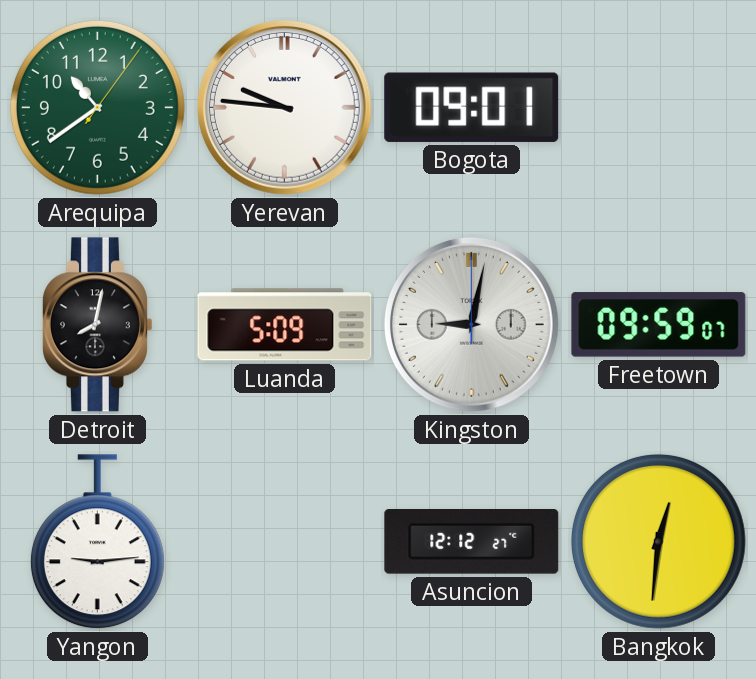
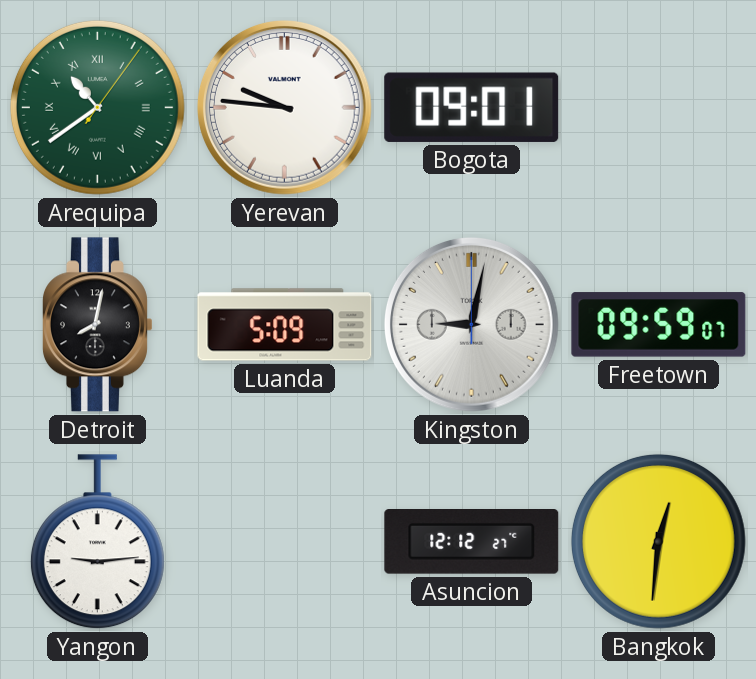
Arequipa numerals: Arabic -> Roman
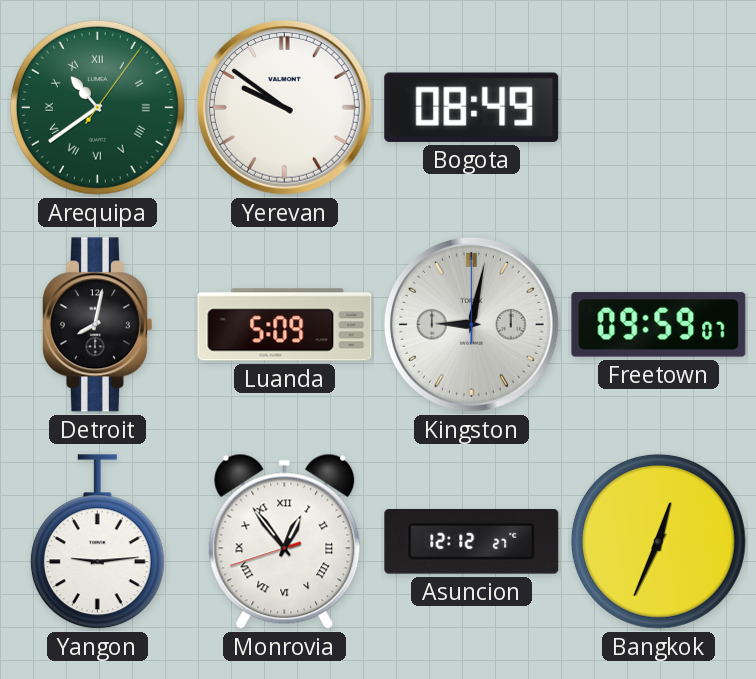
Yerevan: 9:46 -> 9:51
Bogota: 09:01 -> 08:49
Monrovia: none -> 12:53
Bangkok: 12:31 -> 12:34
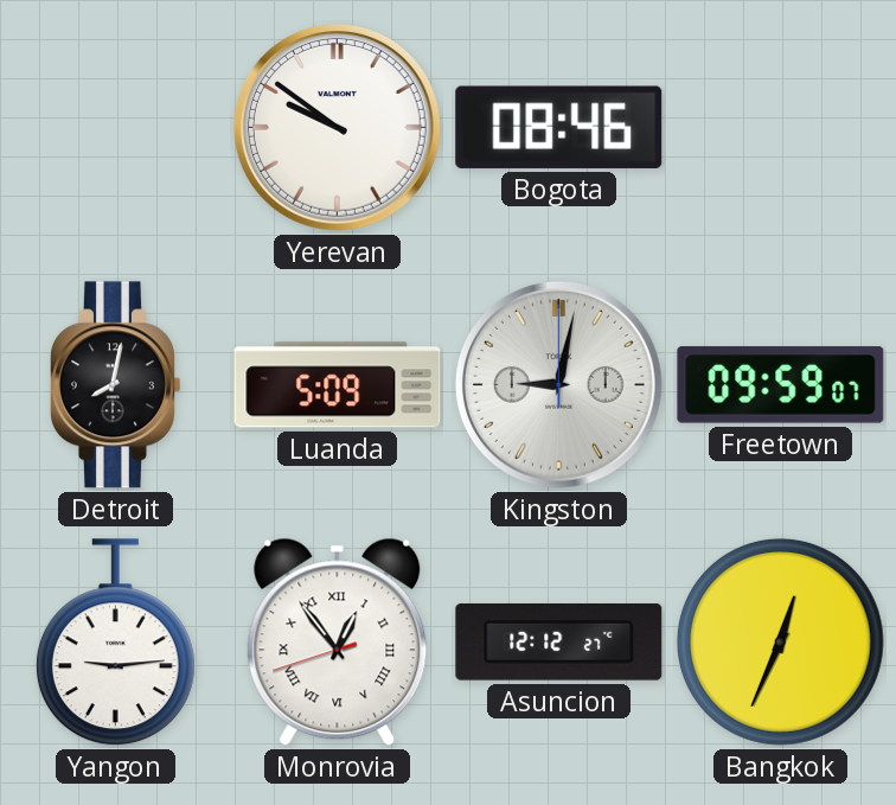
Arequipa: 10:39 -> none
Bogota: 08:49 -> 08:46
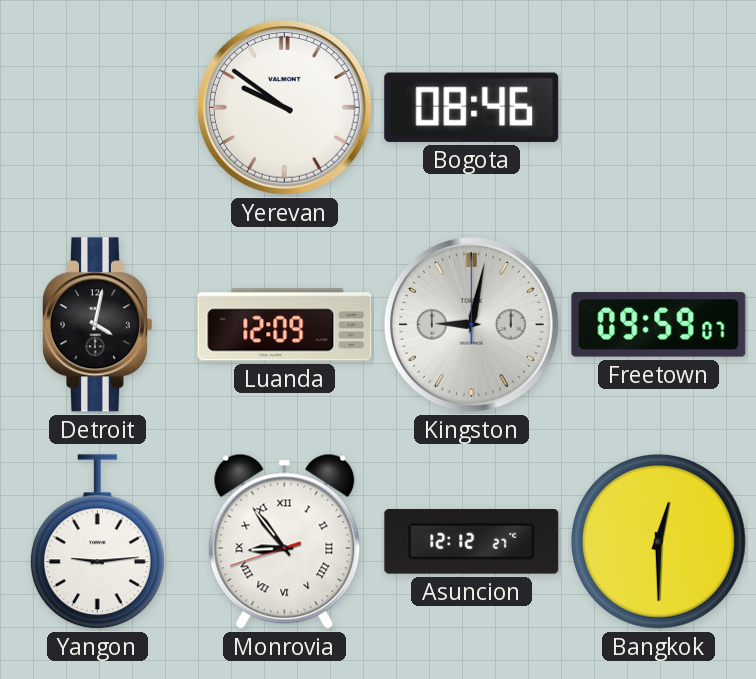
Detroit: 8:02 -> 4:02
Luanda: 5:09 -> 12:09
Monrovia: 12:53 -> 8:53
Bangkok: 12:34 -> 12:30
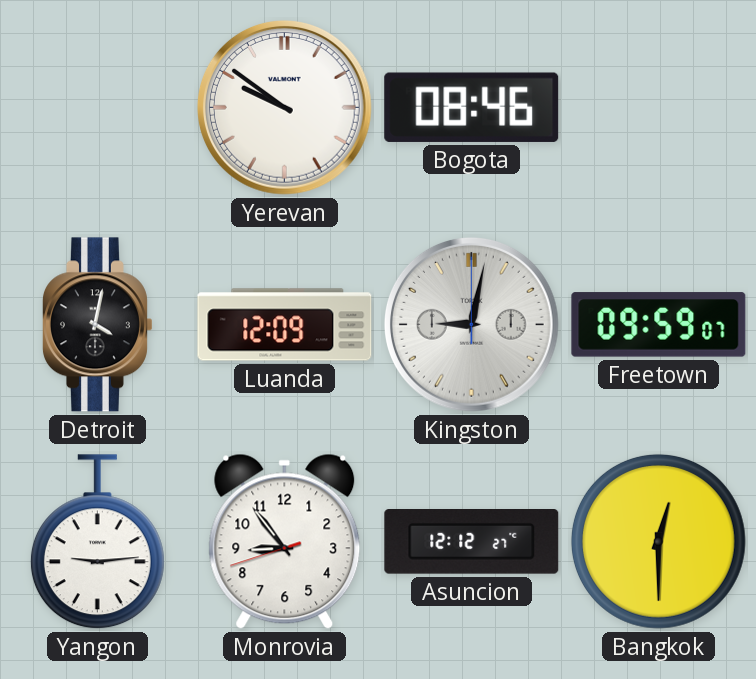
Monrovia numerals: Roman -> Arabic
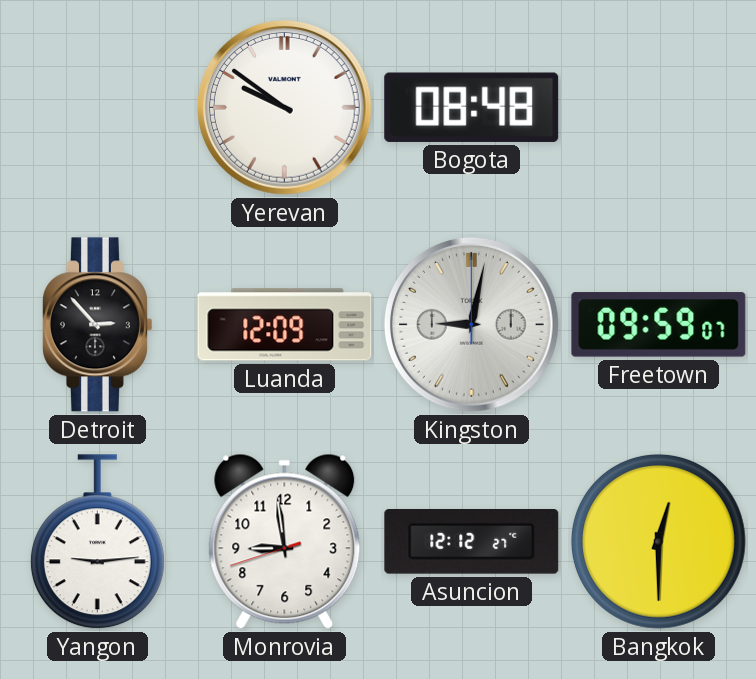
Bogota: 08:46 -> 08:48
Detroit: 4:02 -> 2:53
Monrovia: 8:53 -> 8:58
